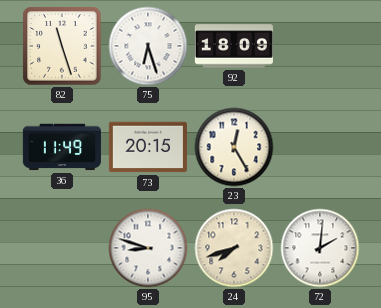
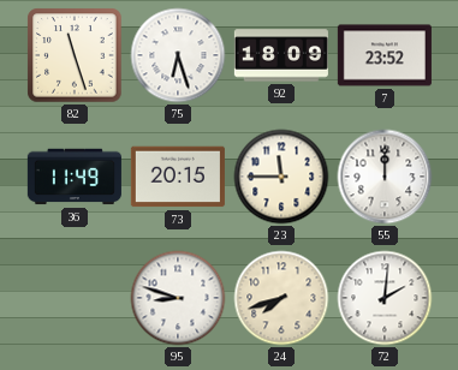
7: none -> 23:52
23: 12:25 -> 11:45
55: none -> 12:00
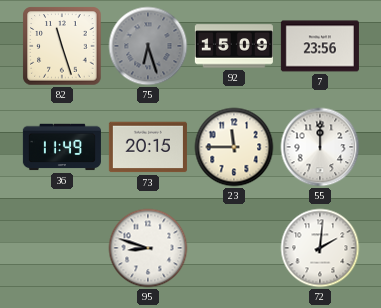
75 dial: white -> grey
92: 18:09 -> 15:09
7: 23:52 -> 23:56
24: 7:42 -> none
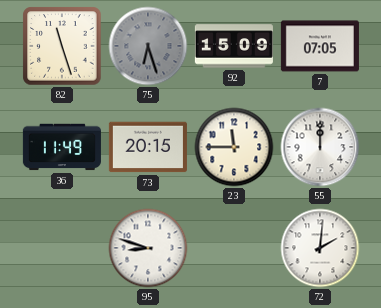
7: 23:56 -> 07:05
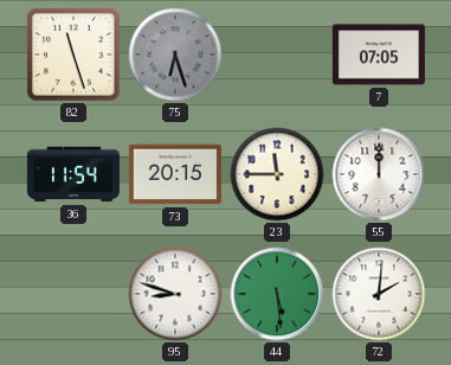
92: 15:09 -> none
36: 11:49 -> 11:54
44: none -> 5:29
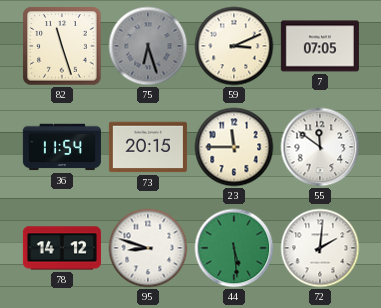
59: none -> 3:11
55: 12:00 -> 11:51
78: none -> 14:12
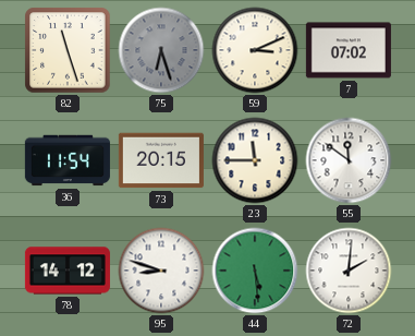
7: 07:05 -> 07:02
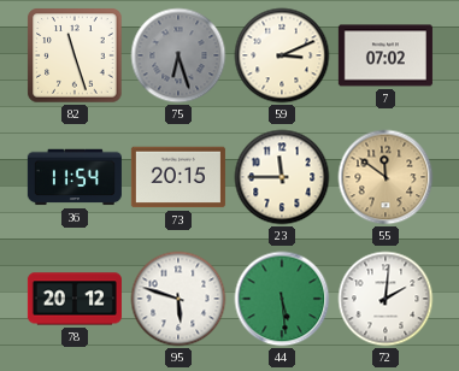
55 dial: white -> champagne
78: 14:12 -> 20:12
95: 8:48 -> 5:48
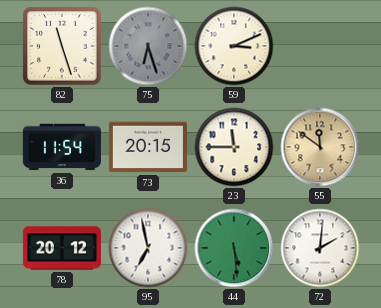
7: 07:02 -> none
95: 5:48 -> 6:58
